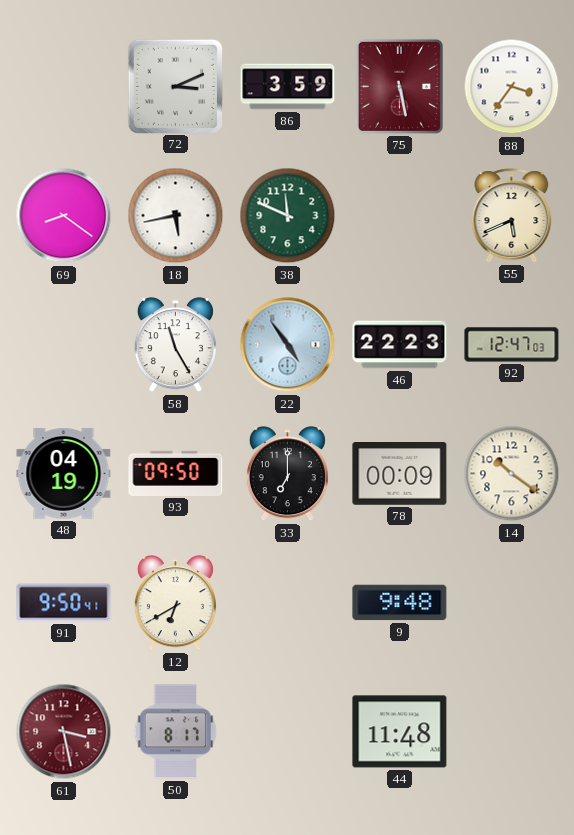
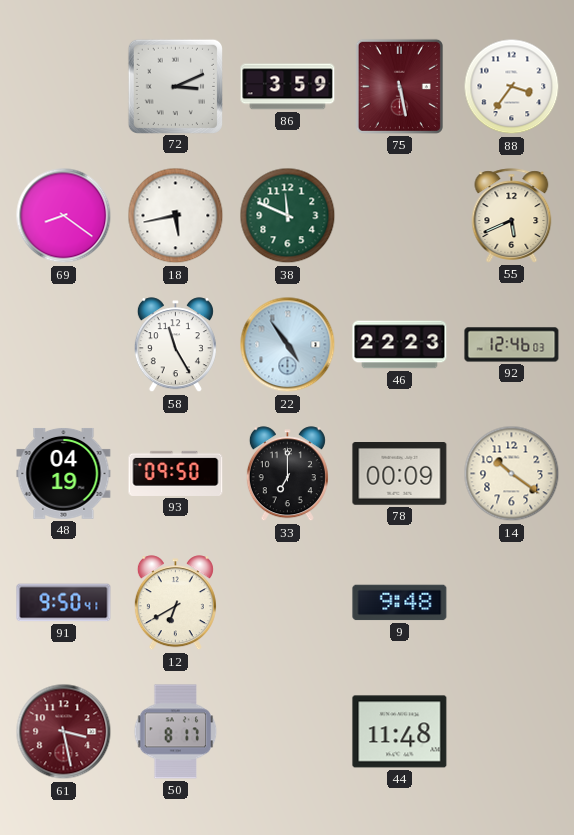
92: 12:47 -> 12:46
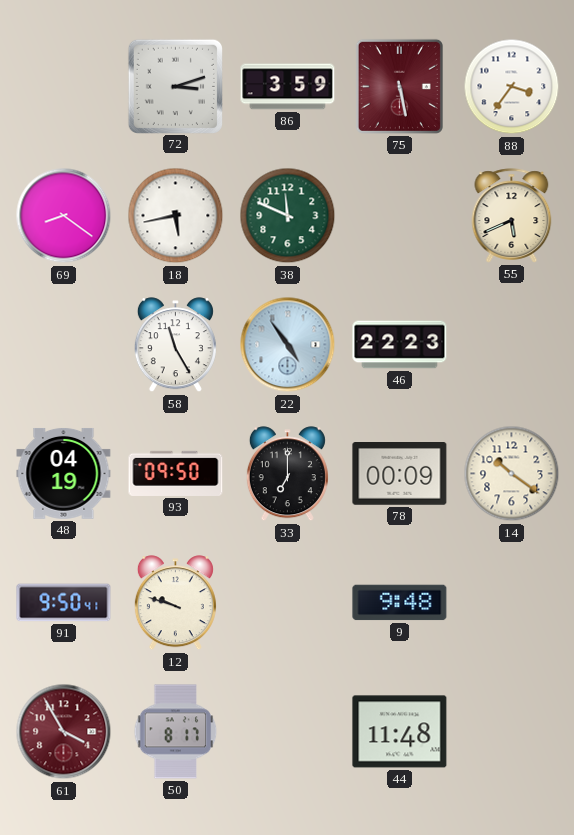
72: 3:11 -> 3:12
92: 12:46 -> none
12: 6:40 -> 9:48
61: 3:28 -> 3:55
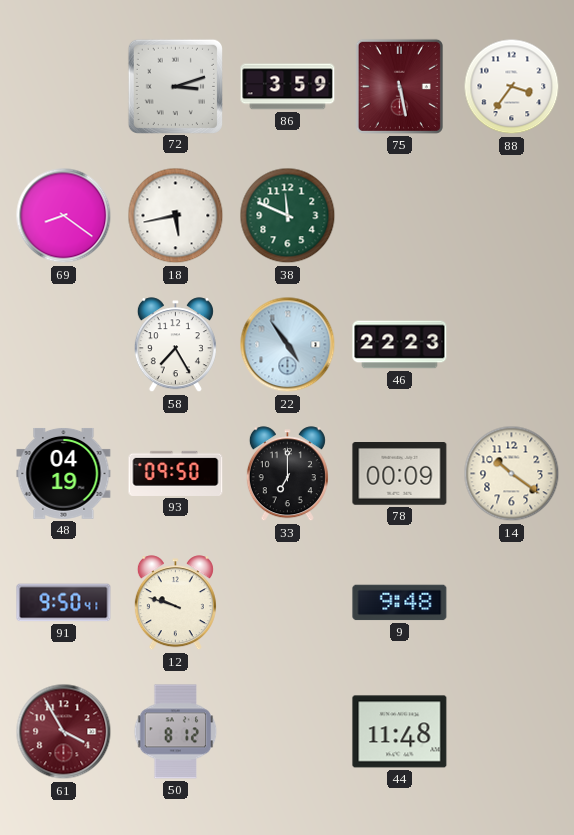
55: 5:41 -> none
58: 11:25 -> 7:25
50: 8:17 -> 8:12
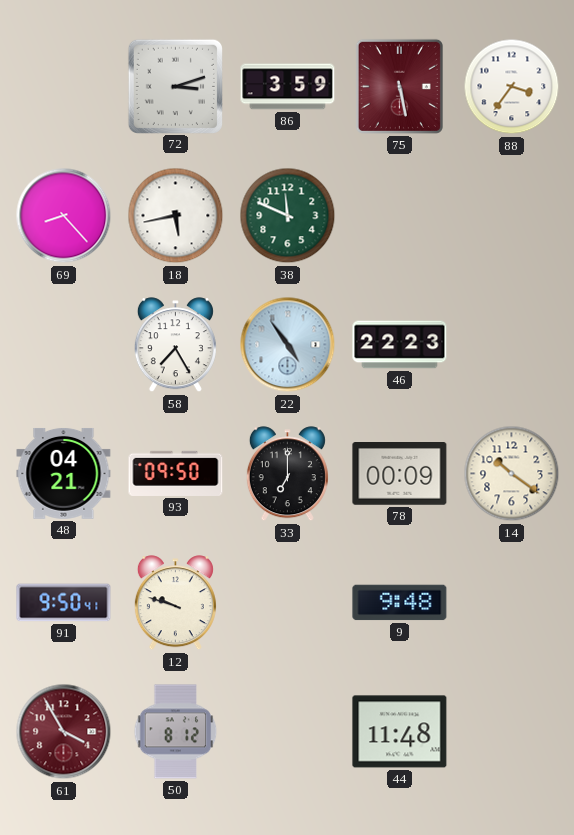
69: 8:21 -> 8:23
48: 04:19 -> 04:21
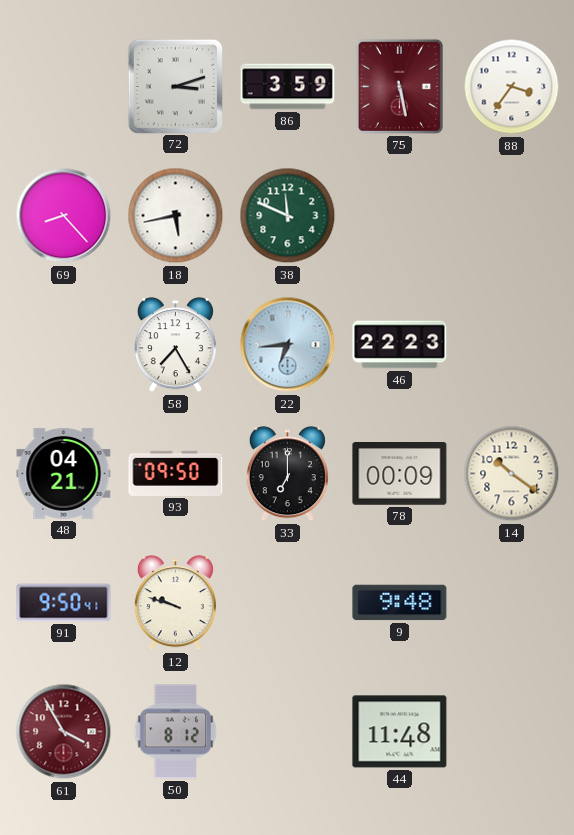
22: 4:54 -> 6:44
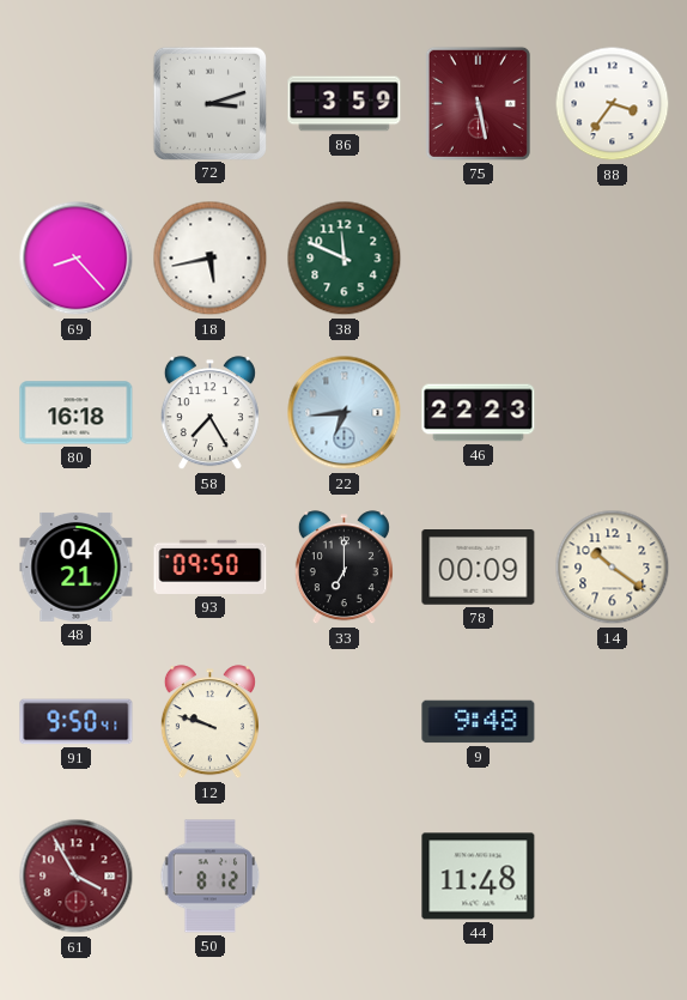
80: none -> 16:18
